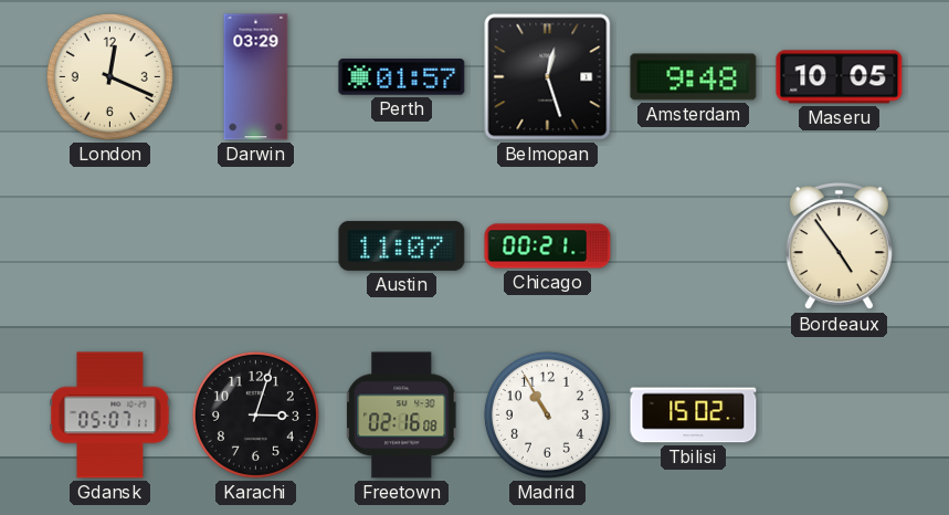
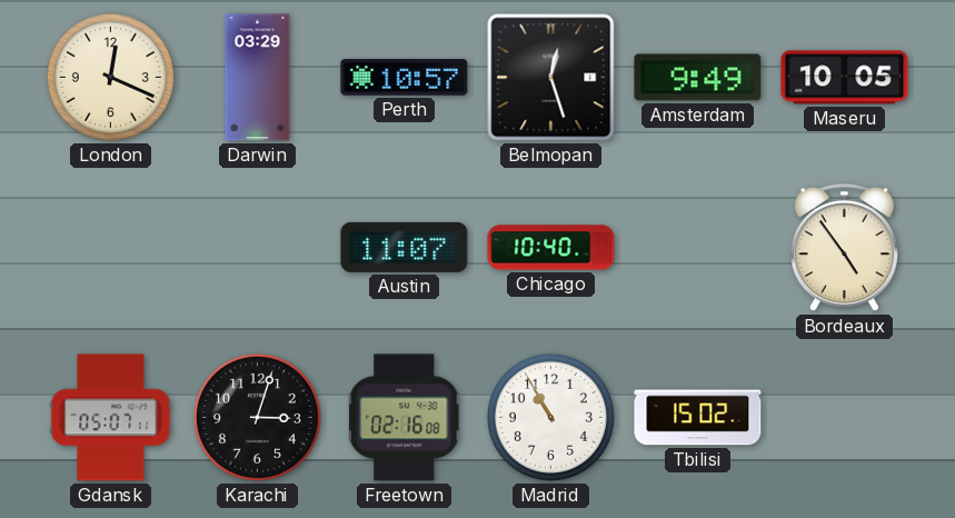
Perth: 01:57 -> 10:57
Amsterdam: 9:48 -> 9:49
Chicago: 00:21 -> 10:40
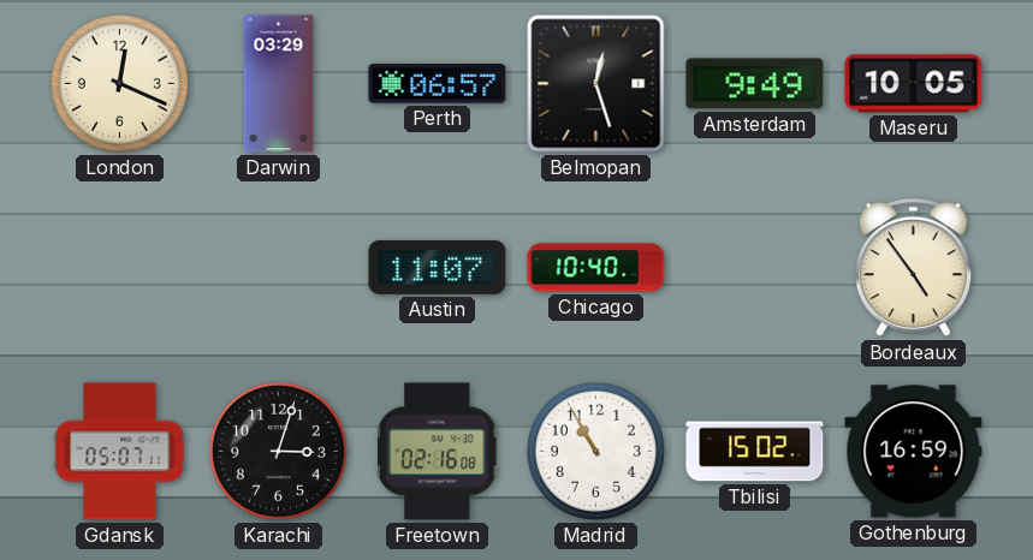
Perth: 10:57 -> 06:57
Gothenburg: none -> 16:59
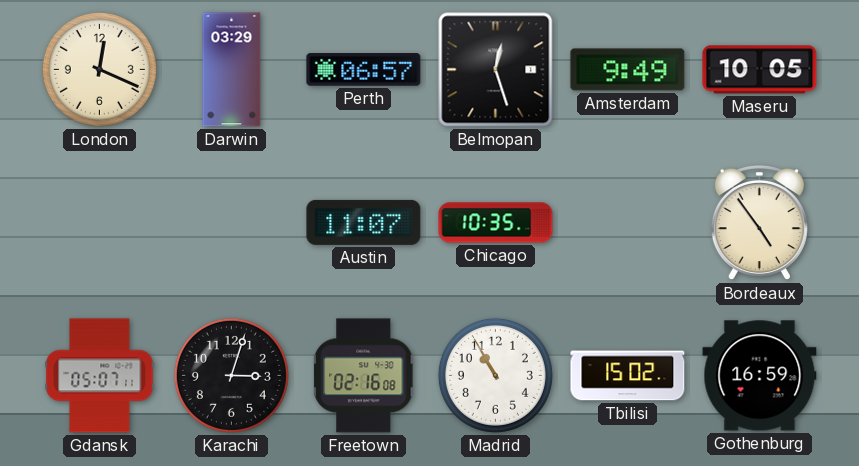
Chicago: 10:40 -> 10:35
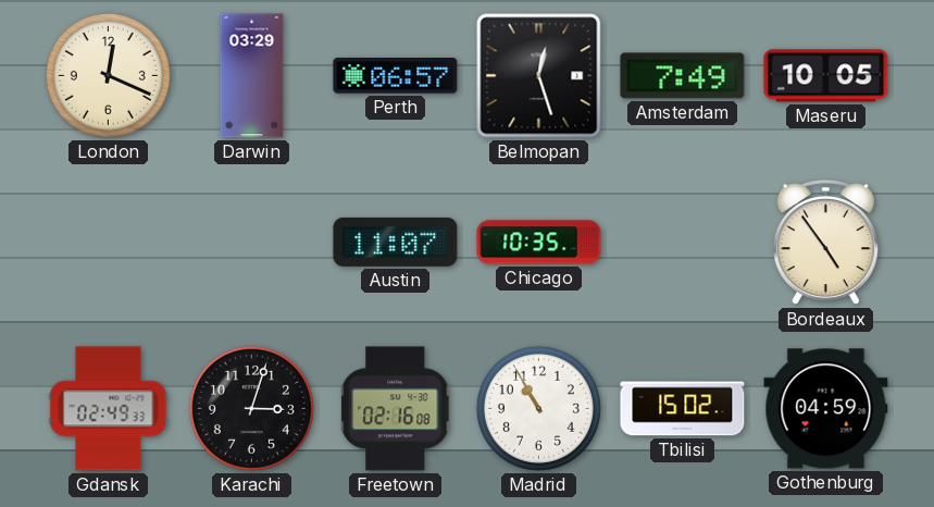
Amsterdam: 9:49 -> 7:49
Gdansk: 05:07 -> 02:49
Gothenburg: 16:59 -> 04:59
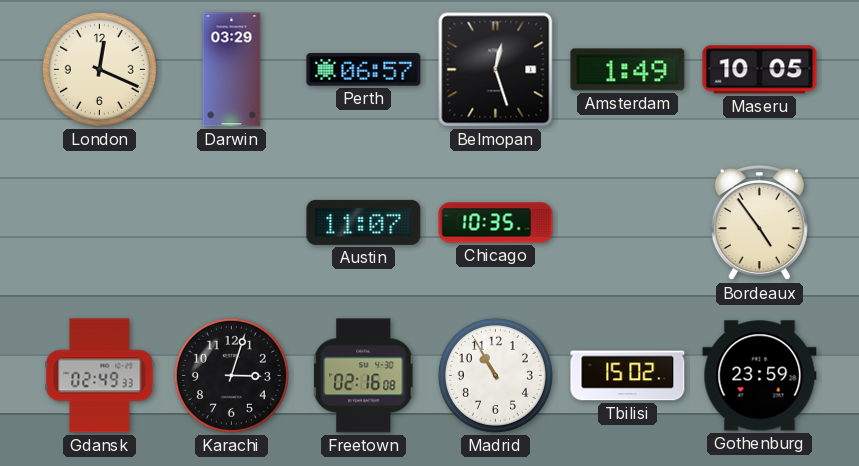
Amsterdam: 7:49 -> 1:49
Gothenburg: 04:59 -> 23:59
